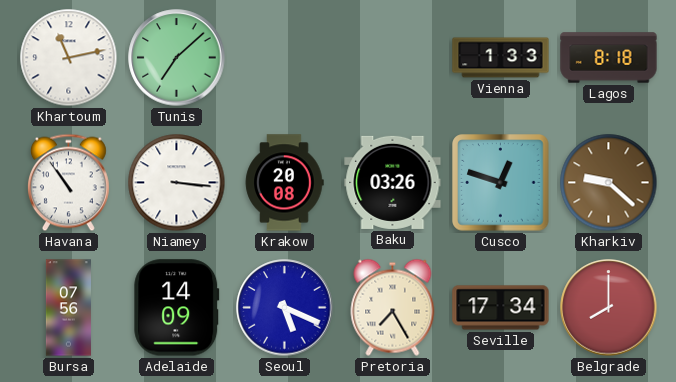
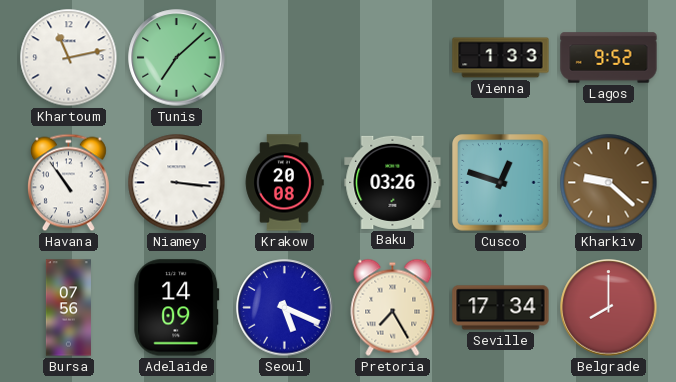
Lagos: 8:18 -> 9:52
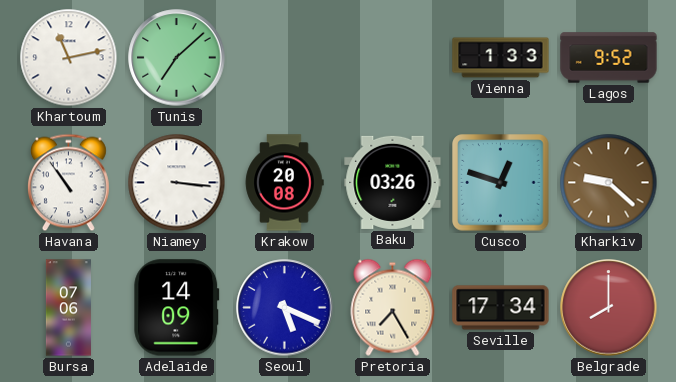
Bursa: 07:56 -> 07:06
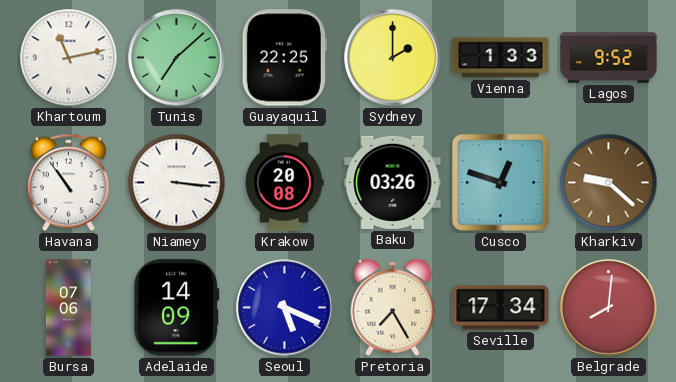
Guayaquil: none -> 22:25
Sydney: none -> 2:00
Belgrade: 8:00 -> 8:01
